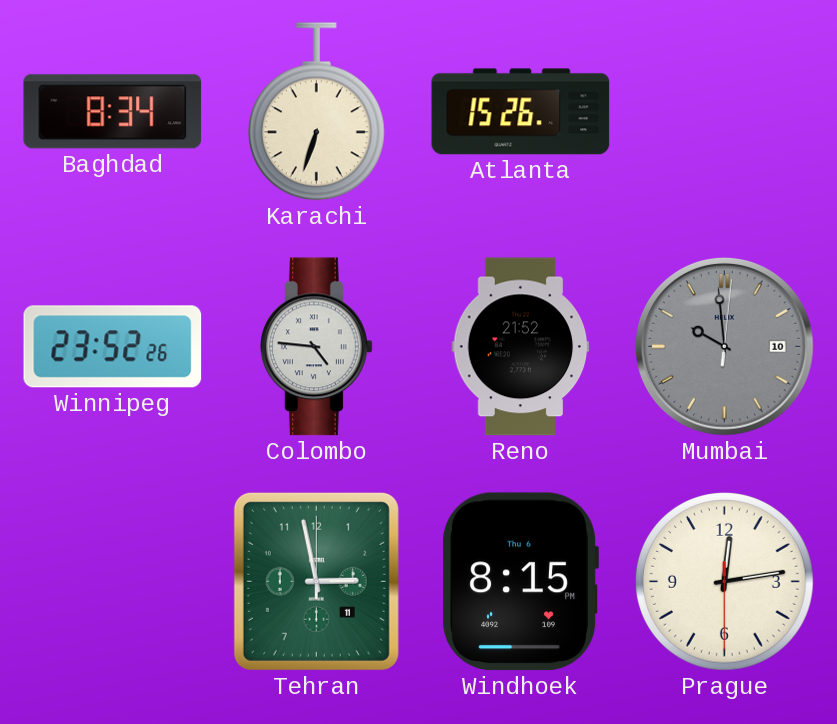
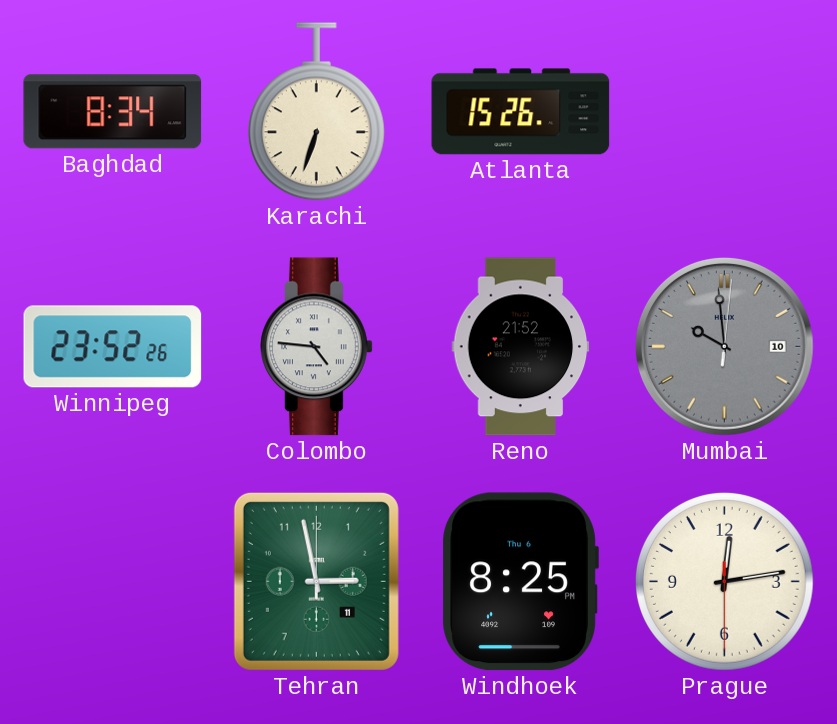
Windhoek: 8:15 -> 8:25
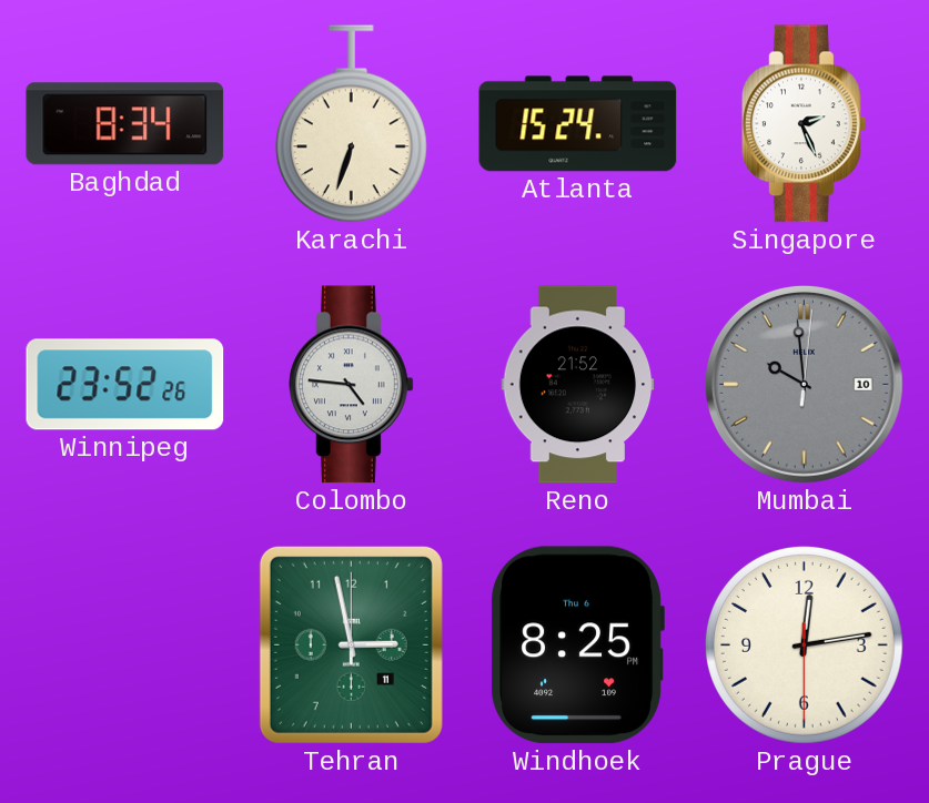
Atlanta: 15:26 -> 15:24
Singapore: none -> 2:26
